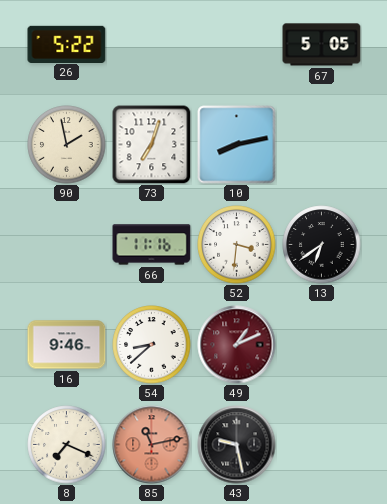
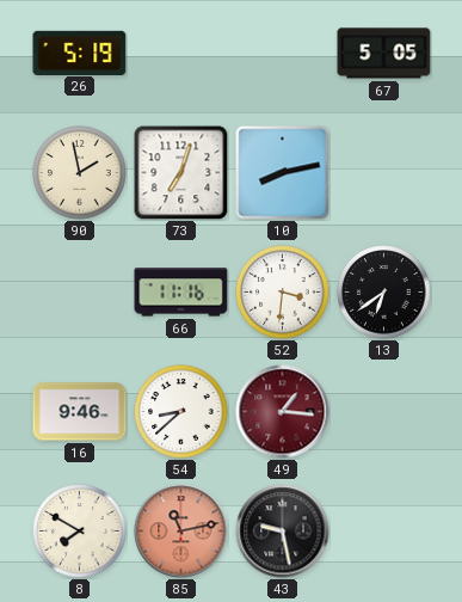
26: 5:22 -> 5:19
49: 1:11 -> 1:16
8: 7:19 -> 7:50
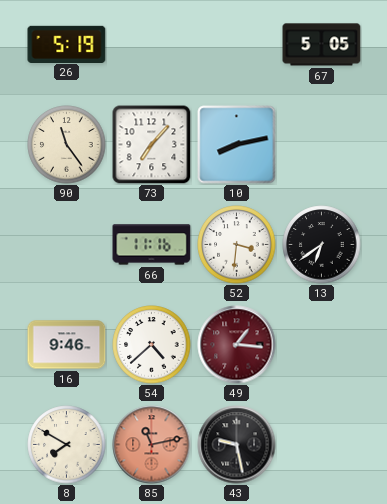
90: 1:58 -> 11:24
73: 7:03 -> 7:07
54: 8:38 -> 4:38
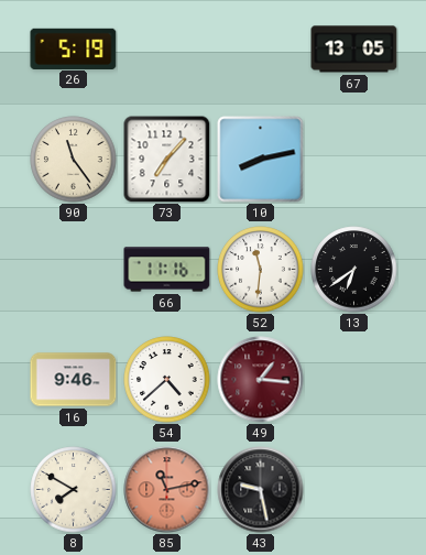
67: 5:05 -> 13:05
52: 3:31 -> 11:31
